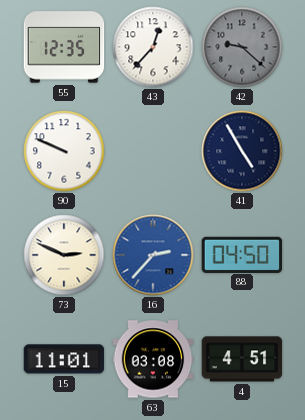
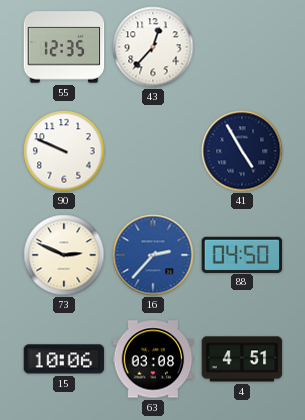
42: 9:22 -> none
15: 11:01 -> 10:06
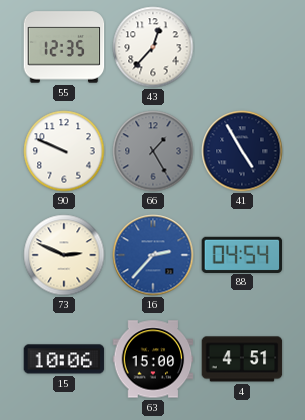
66: none -> 1:25
88: 04:50 -> 04:54
63: 03:08 -> 15:00
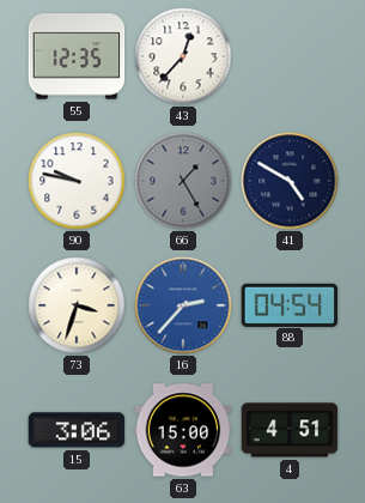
90: 9:49 -> 9:47
41: 4:55 -> 4:50
73: 2:49 -> 3:33
15: 10:06 -> 3:06
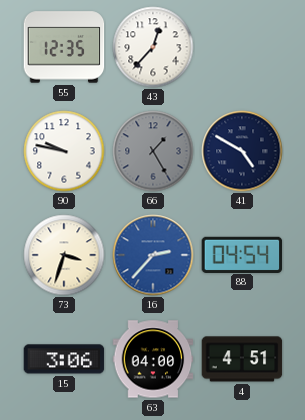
63: 15:00 -> 04:00
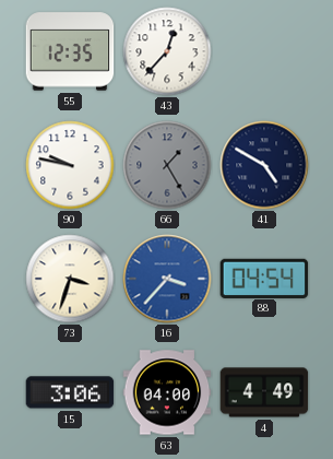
16: 2:37 -> 3:37
4: 4:51 -> 4:49
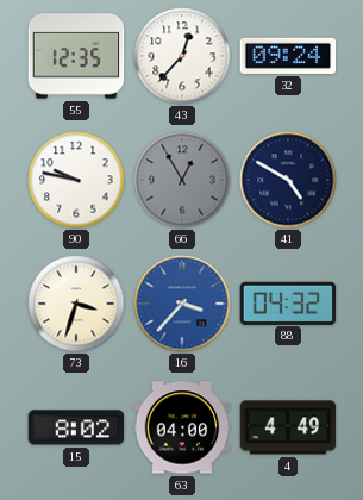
32: none -> 09:24
66: 1:25 -> 12:55
88: 04:54 -> 04:32
15: 3:06 -> 8:02
